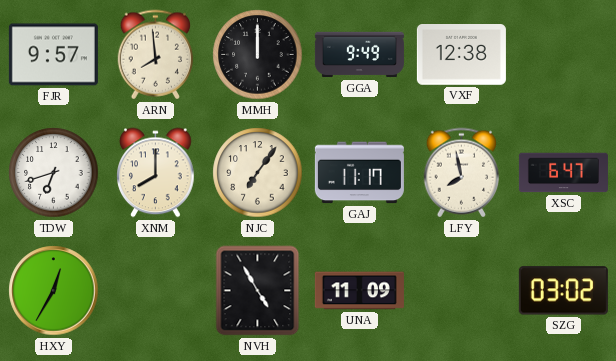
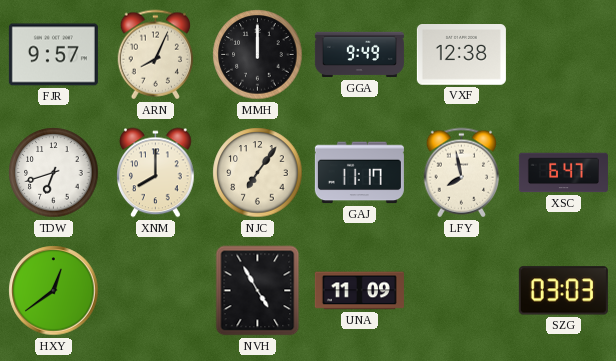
ARN: 7:59 -> 8:04
HXY: 12:35 -> 12:39
SZG: 03:02 -> 03:03
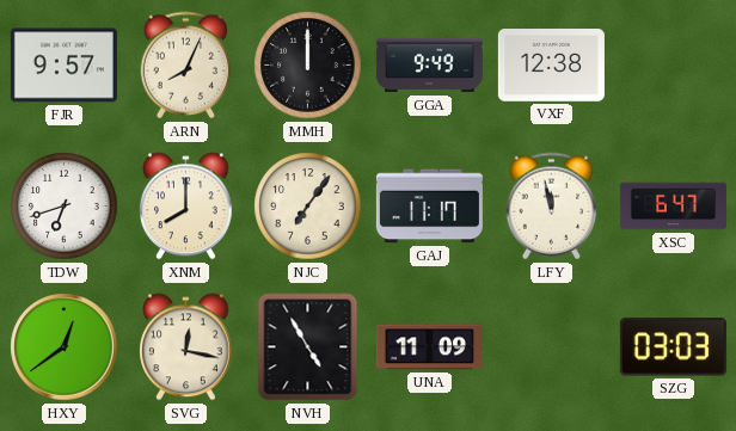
LFY: 7:58 -> 11:58
SVG: none -> 12:17
